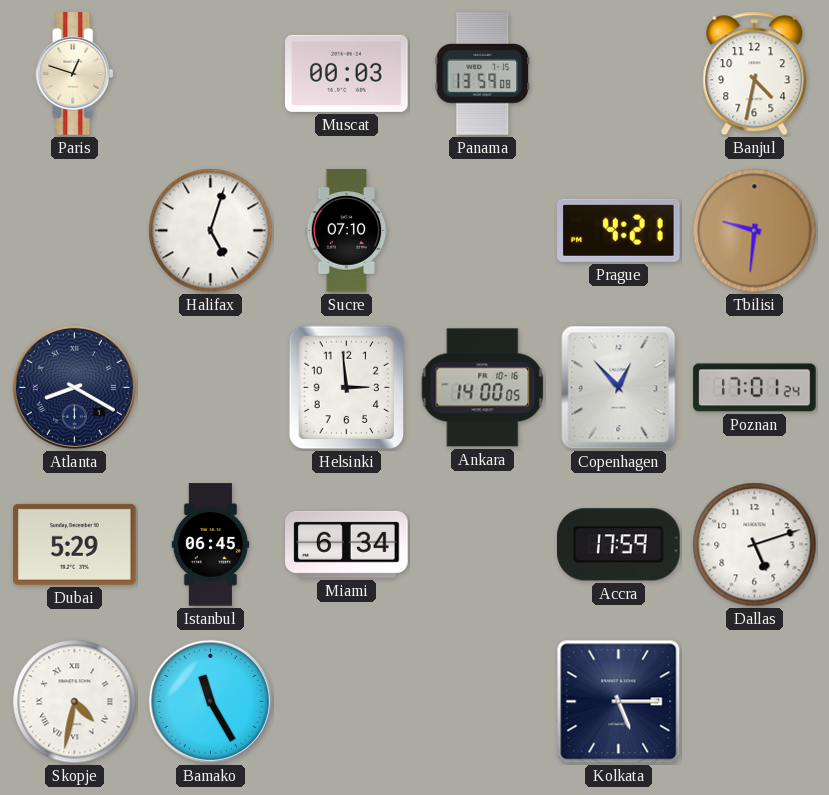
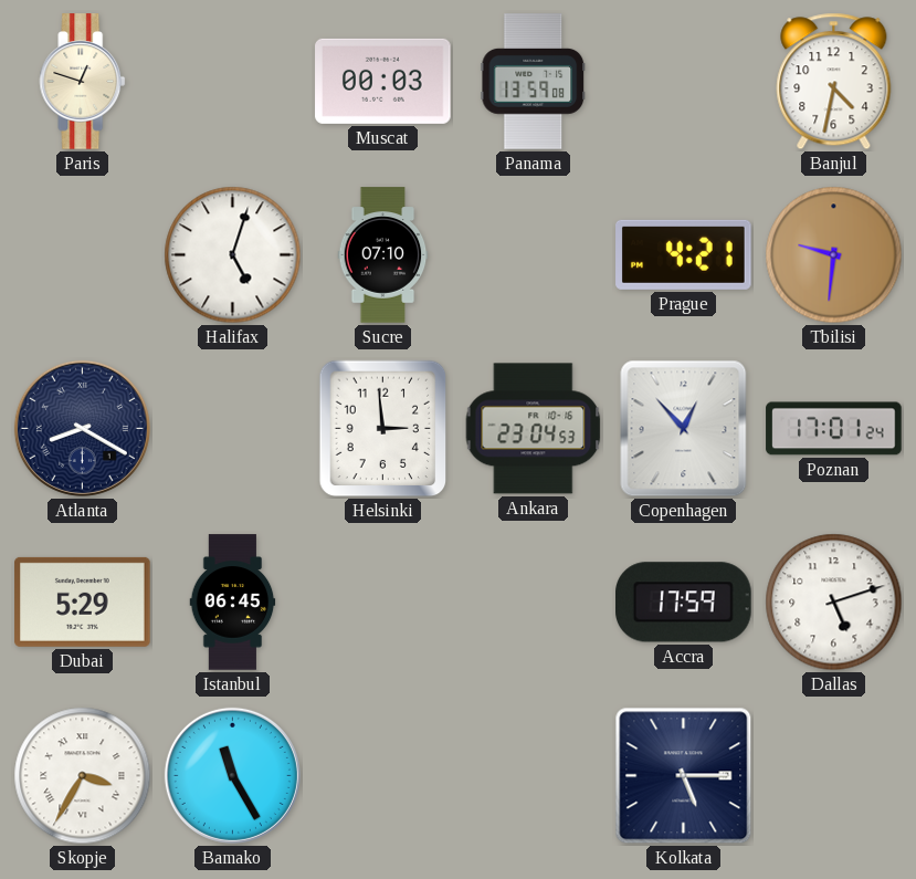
Ankara: 14:00 -> 23:04
Miami: 6:34 -> none
Skopje: 4:32 -> 3:35
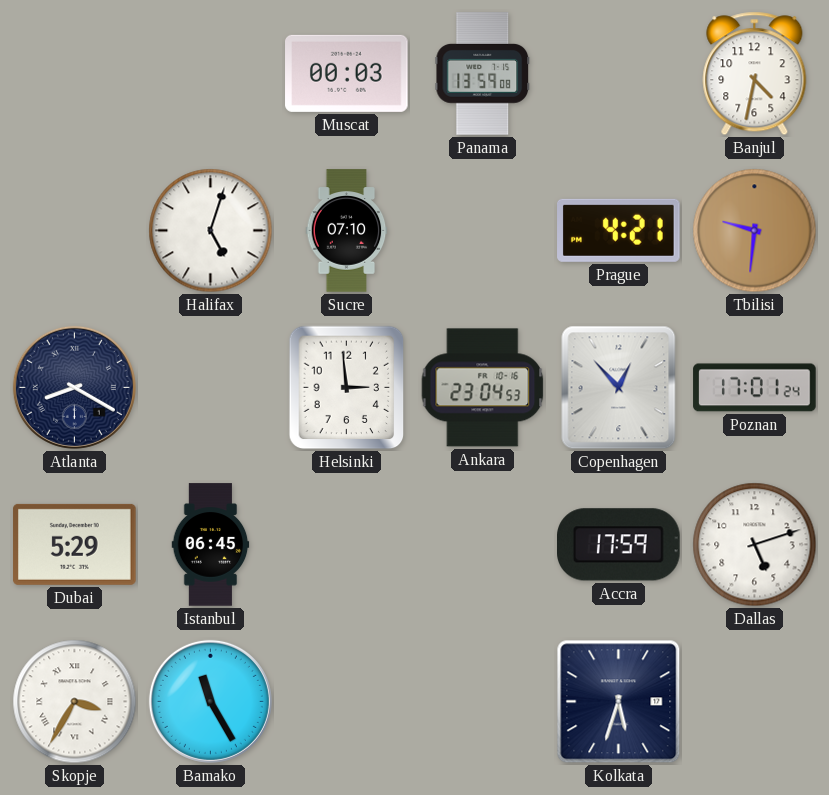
Paris: 12:48 -> none
Kolkata: 5:15 -> 5:33
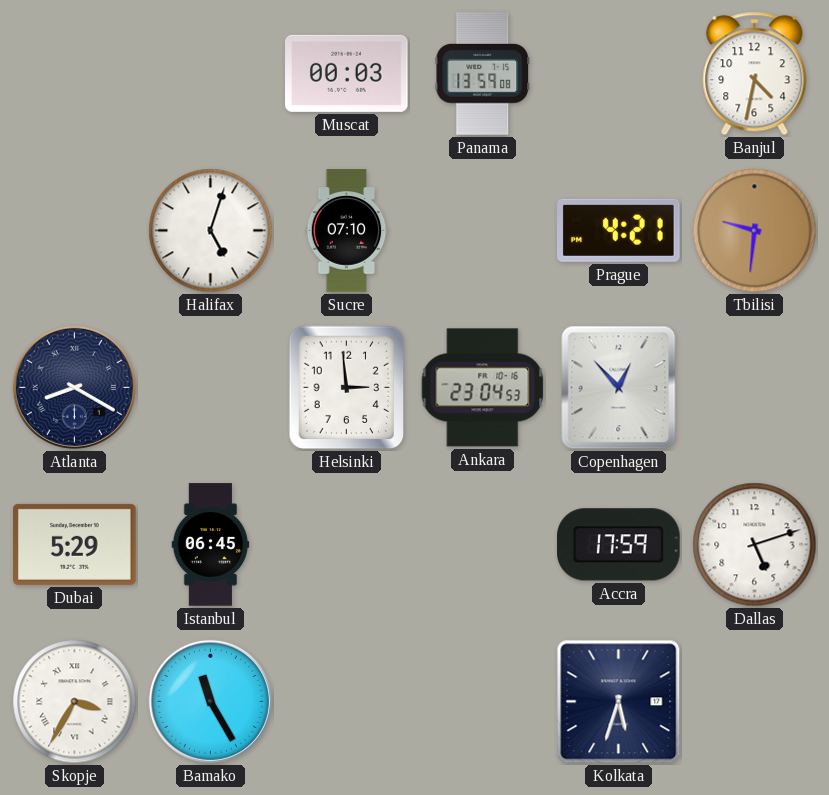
Poznan: 17:01 -> none
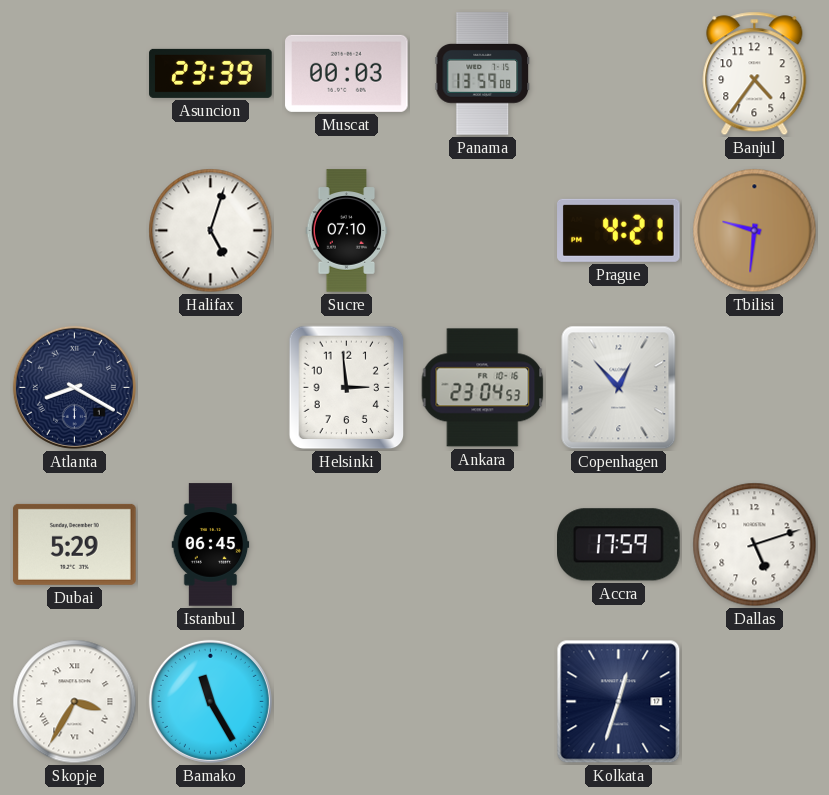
Asuncion: none -> 23:39
Banjul: 4:32 -> 4:36
Kolkata: 5:33 -> 12:33
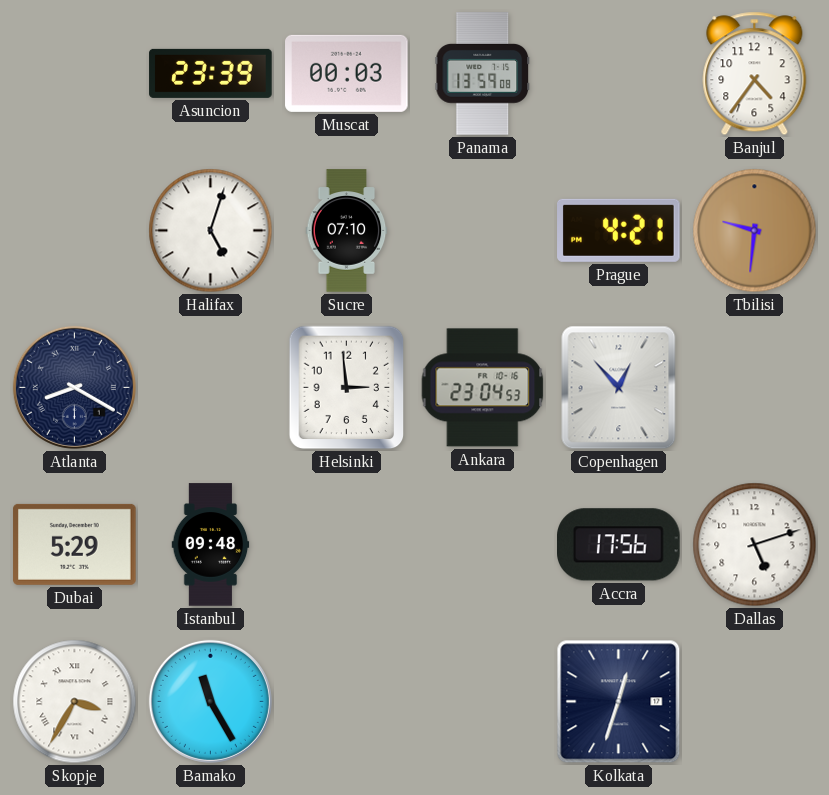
Istanbul: 06:45 -> 09:48
Accra: 17:59 -> 17:56
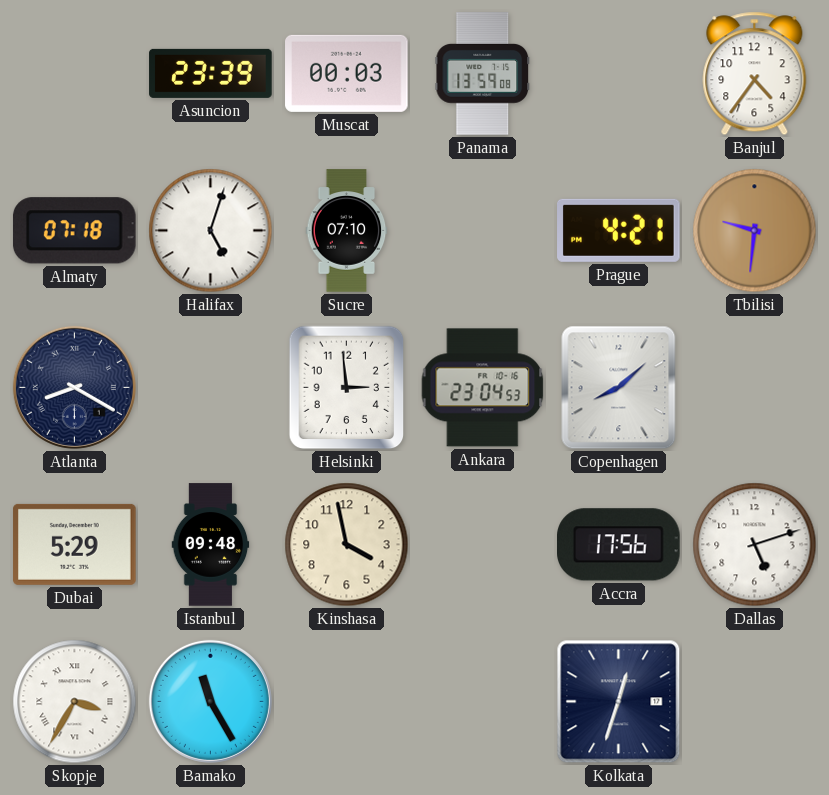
Almaty: none -> 07:18
Copenhagen: 12:53 -> 8:08
Kinshasa: none -> 3:58
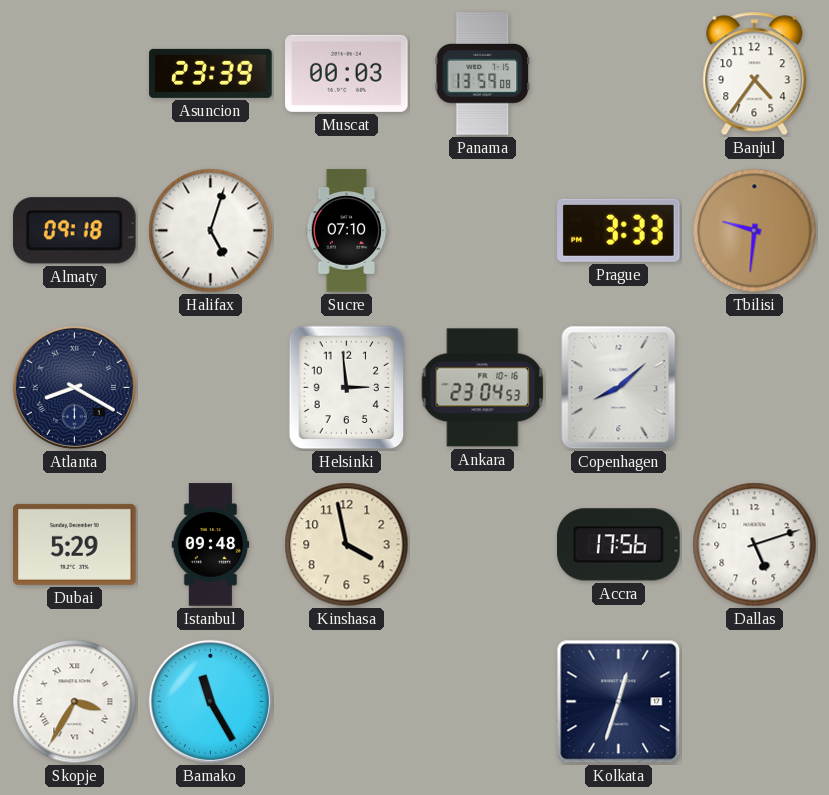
Almaty: 07:18 -> 09:18
Prague: 4:21 -> 3:33
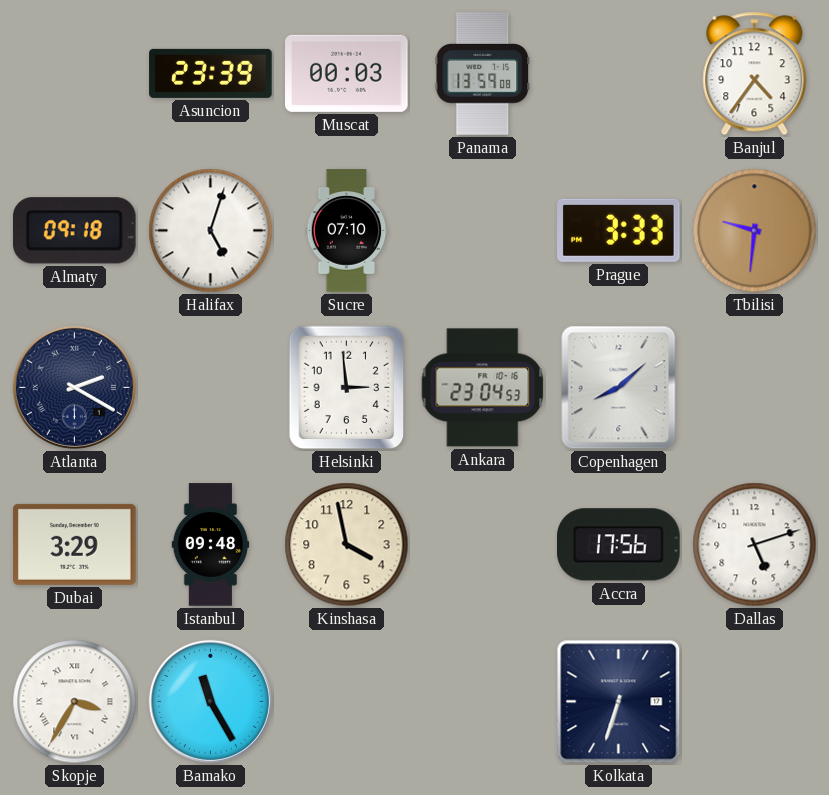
Atlanta: 8:20 -> 2:20
Dubai: 5:29 -> 3:29
Kolkata: 12:33 -> 6:33
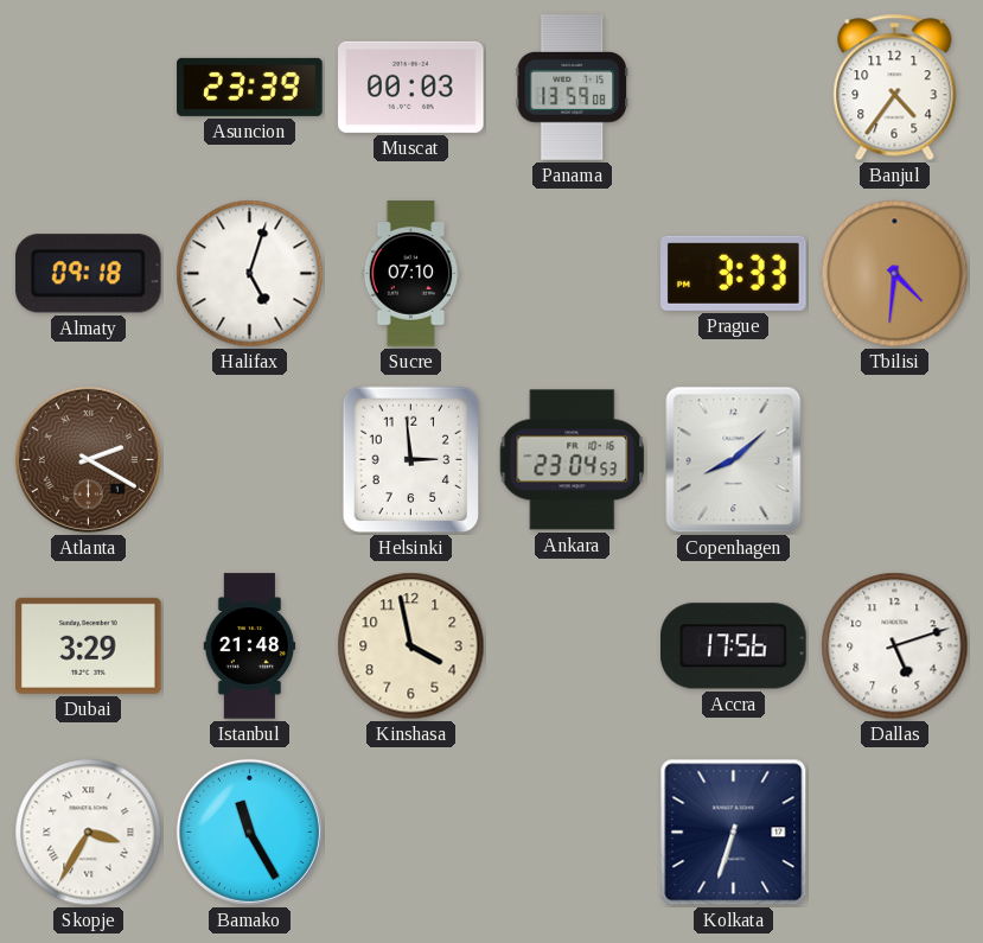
Tbilisi: 9:31 -> 4:31
Atlanta dial: navy -> brown
Istanbul: 09:48 -> 21:48
